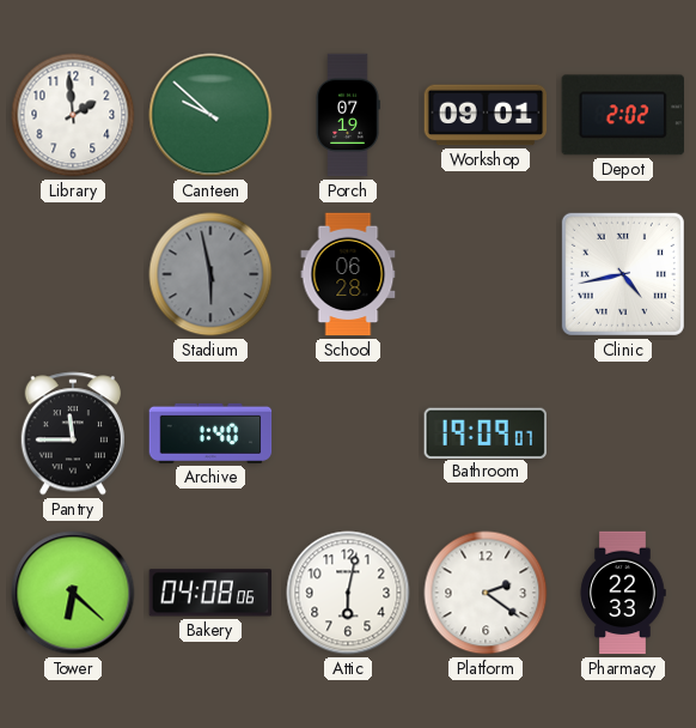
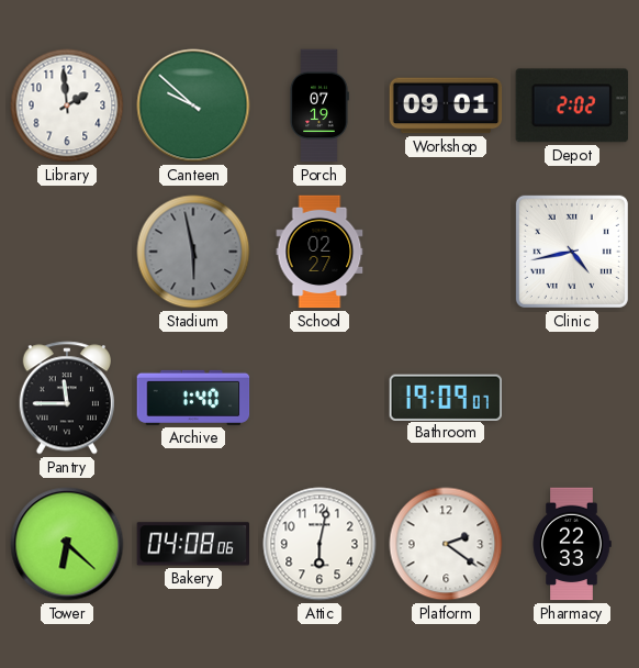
School: 06:28 -> 02:27
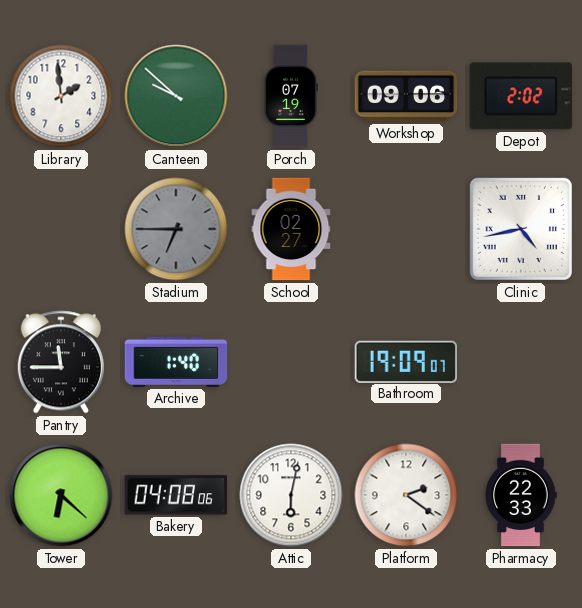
Workshop: 09:01 -> 09:06
Stadium: 5:58 -> 6:45
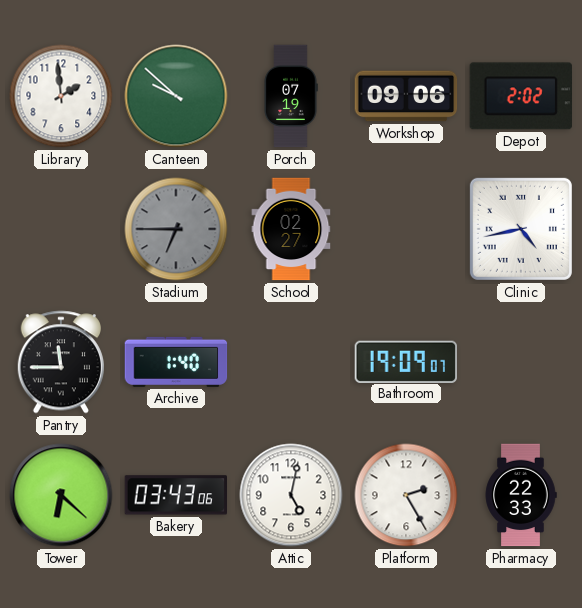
Bakery: 04:08 -> 03:43
Attic: 6:02 -> 5:02
Platform: 2:21 -> 2:25
